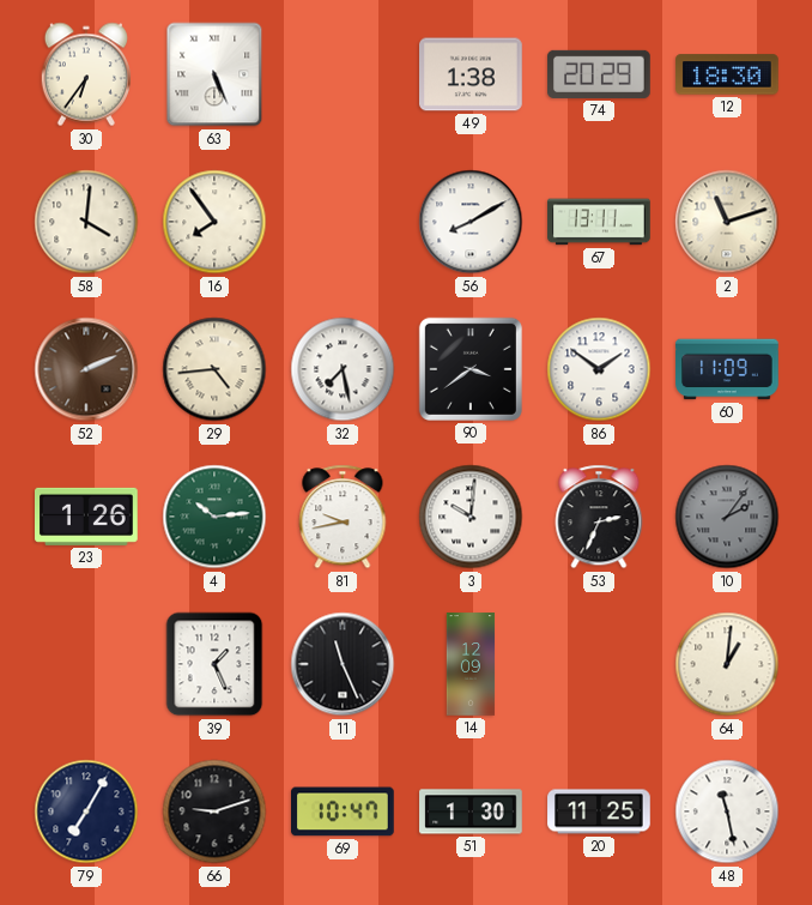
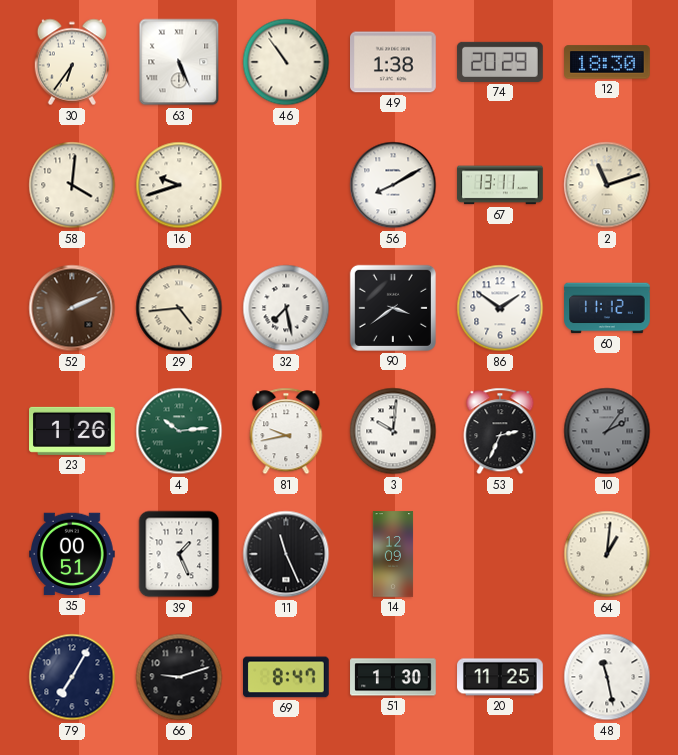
46: none -> 10:54
16: 7:54 -> 9:42
60: 11:09 -> 11:12
35: none -> 00:51
69: 10:47 -> 8:47
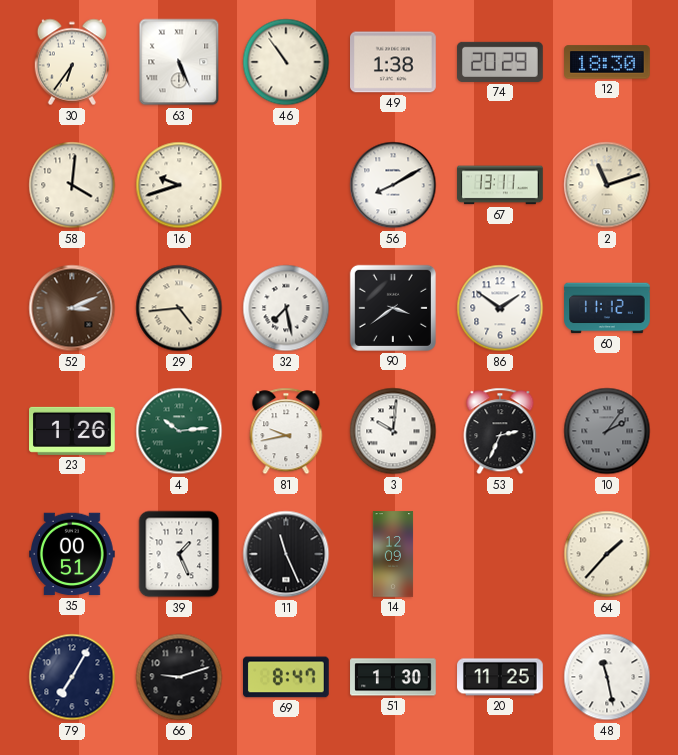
52: 2:11 -> 3:11
64: 1:01 -> 1:37
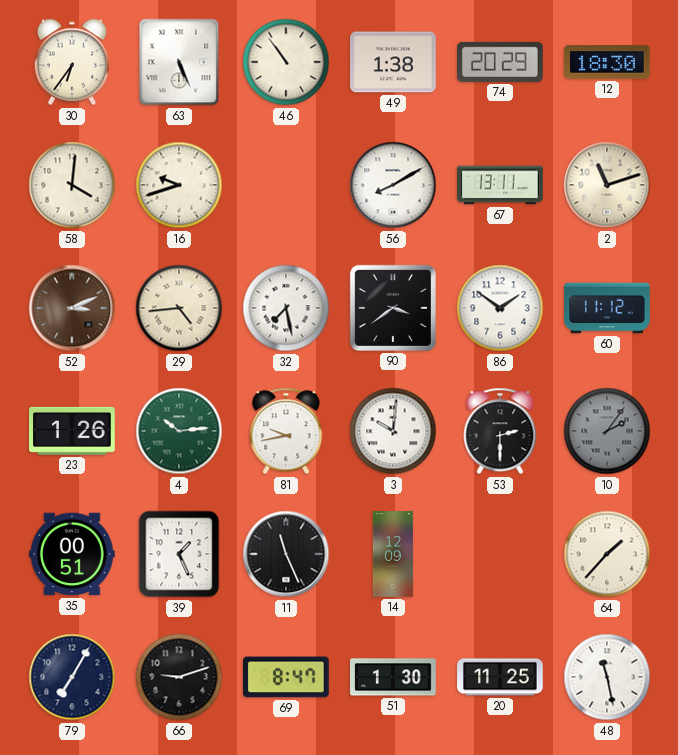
53: 2:34 -> 2:30
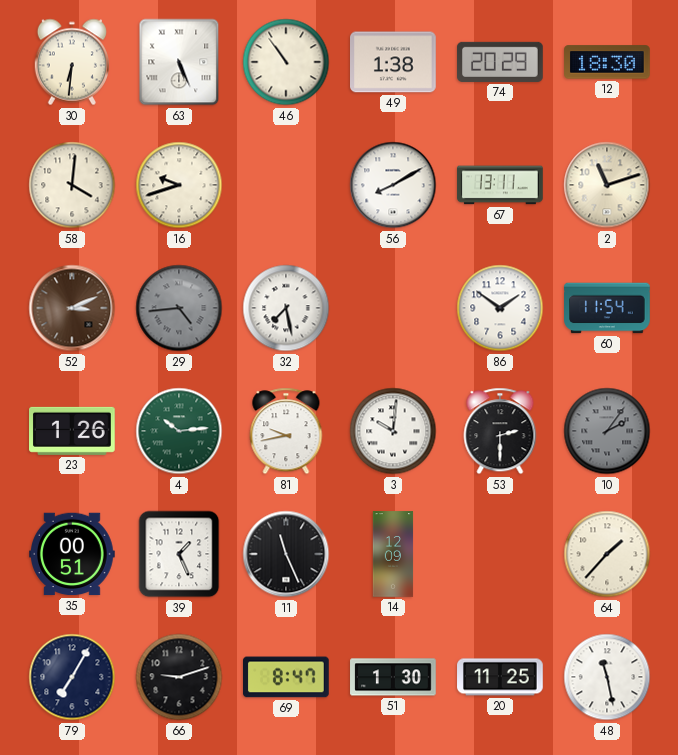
30: 6:36 -> 6:31
29 dial: cream -> grey
90: 3:39 -> none
60: 11:12 -> 11:54
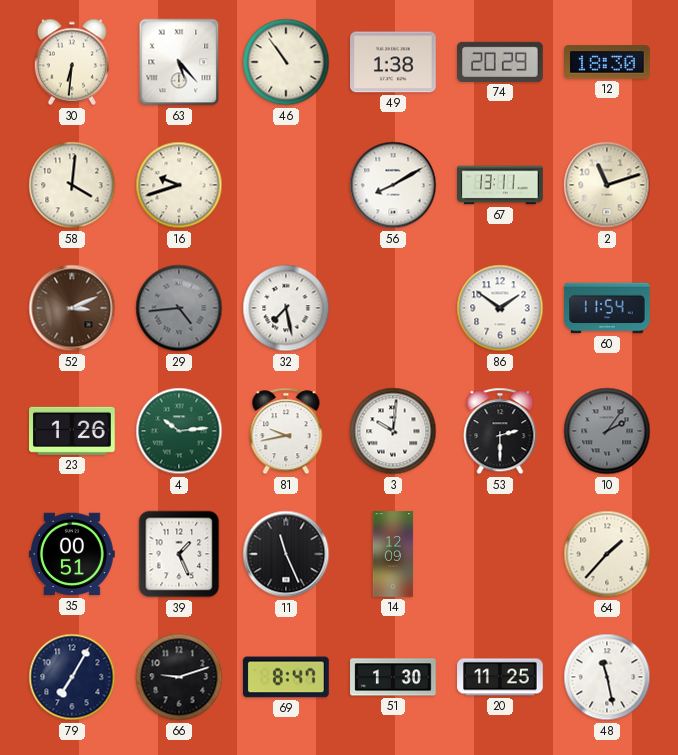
63: 5:26 -> 5:23
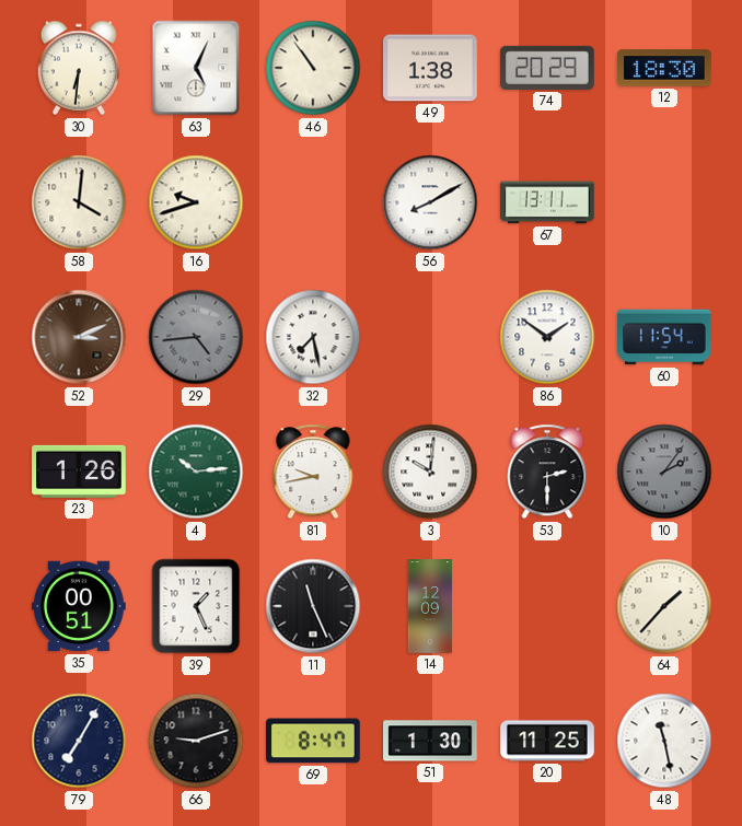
63: 5:23 -> 5:04
2: 11:12 -> none
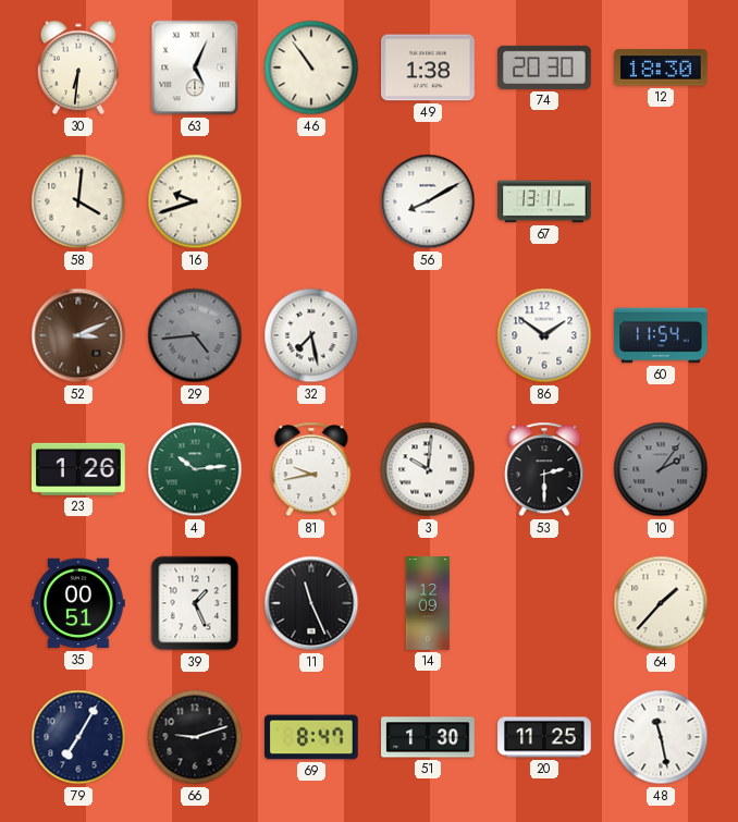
74: 20:29 -> 20:30
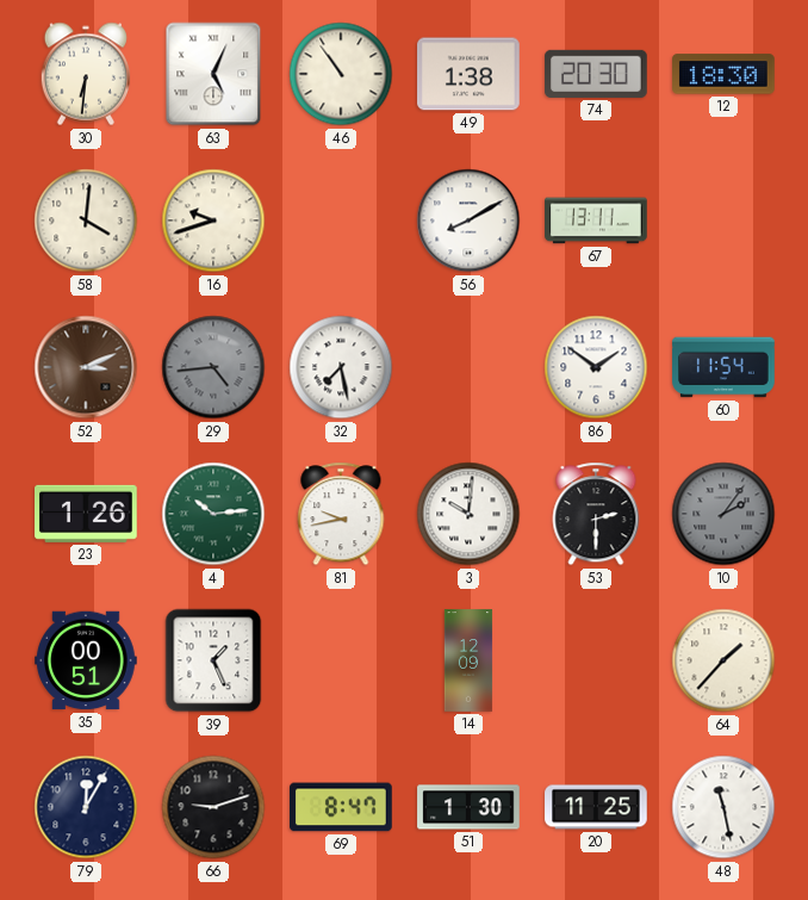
11: 11:26 -> none
79: 7:05 -> 12:05
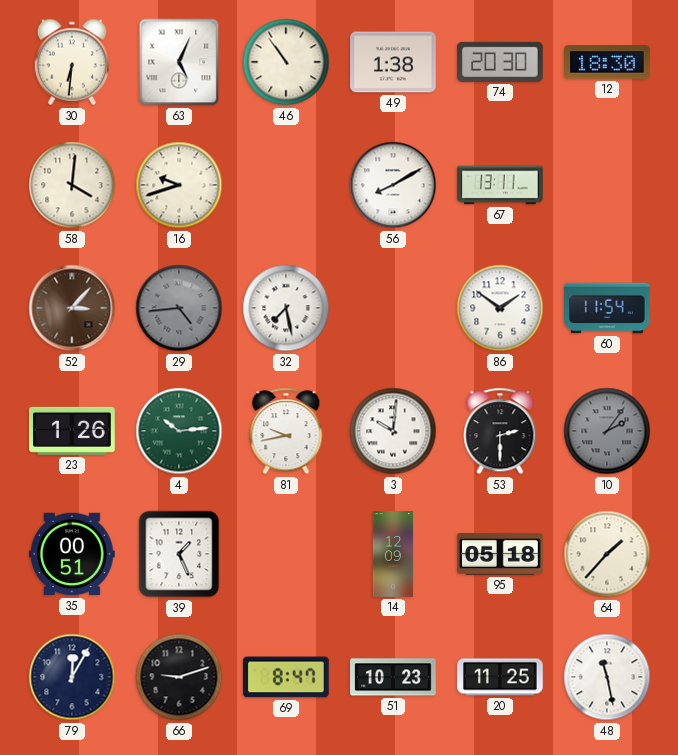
52: 3:11 -> 3:07
95: none -> 05:18
51: 1:30 -> 10:23
